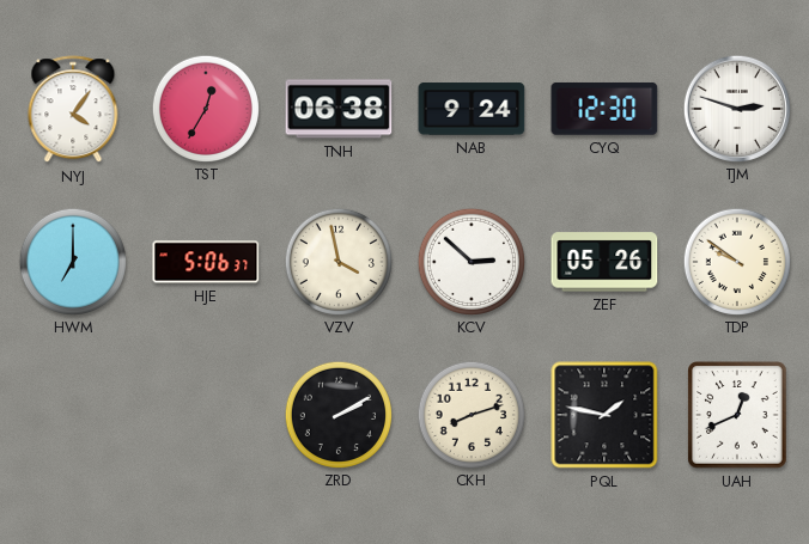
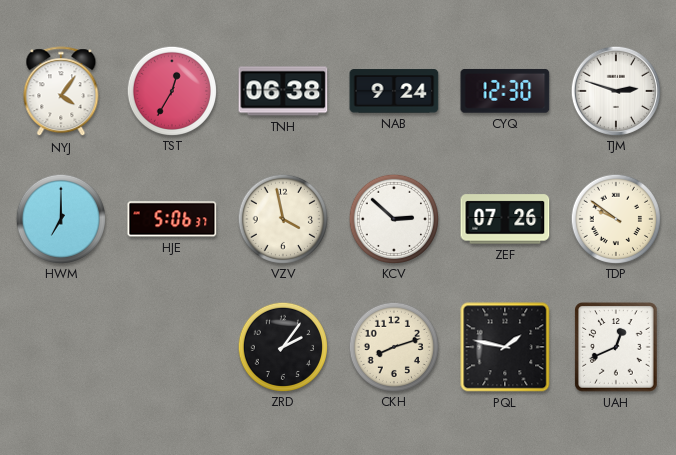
ZEF: 05:26 -> 07:26
ZRD: 2:10 -> 2:06
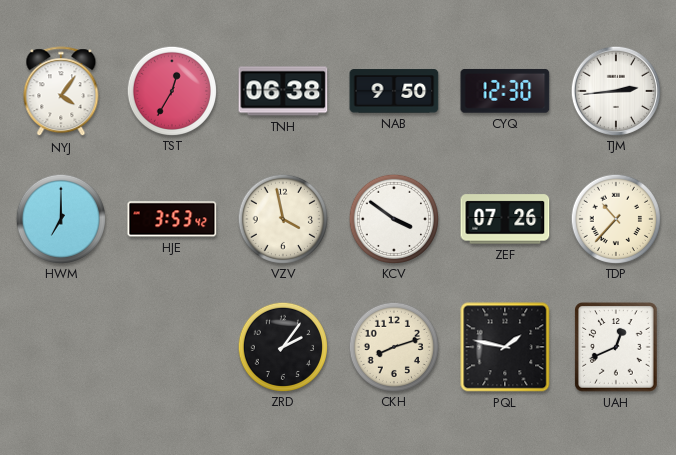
NAB: 9:24 -> 9:50
TJM: 2:48 -> 2:44
HJE: 5:06 -> 3:53
KCV: 2:52 -> 3:51
TDP: 9:51 -> 10:37
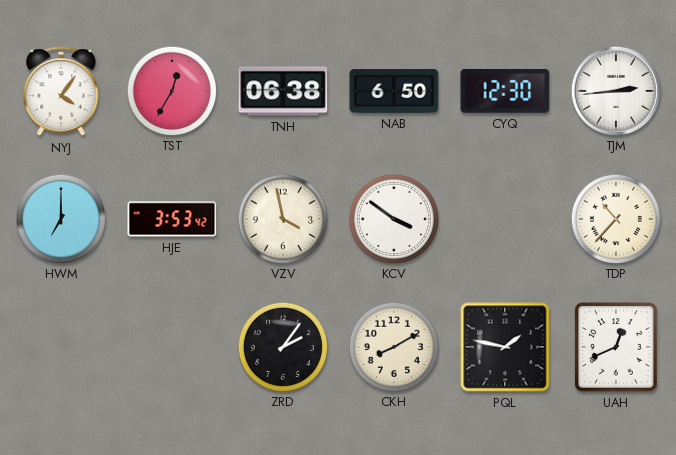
NAB: 9:50 -> 6:50
ZEF: 07:26 -> none
CKH: 8:12 -> 8:10
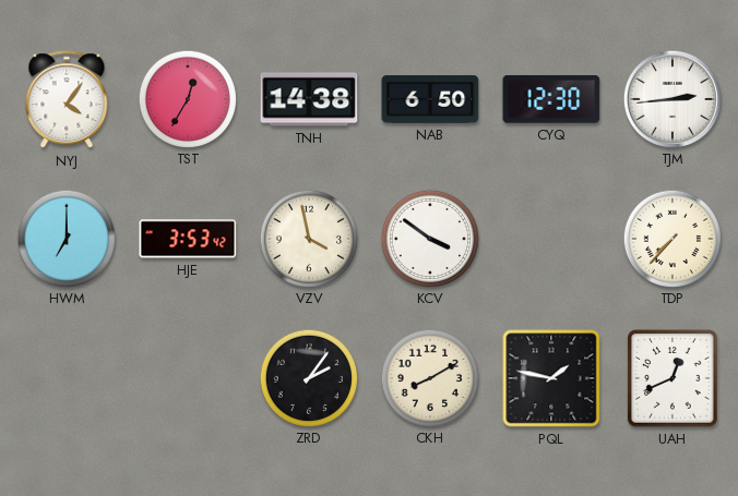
TNH: 06:38 -> 14:38
TDP: 10:37 -> 7:37
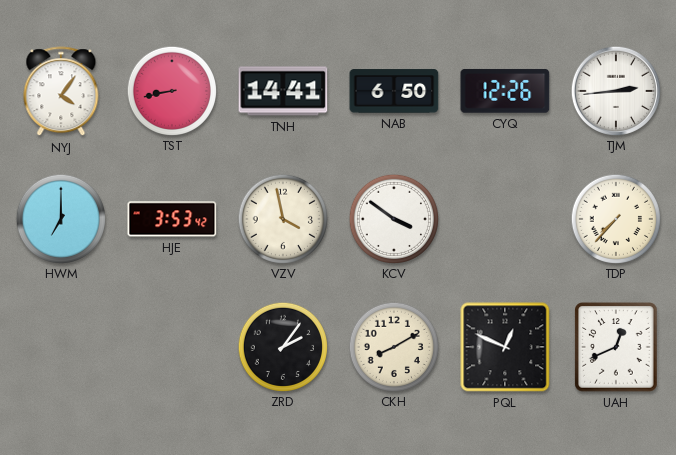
TST: 12:35 -> 8:43
TNH: 14:38 -> 14:41
CYQ: 12:30 -> 12:26
PQL: 1:47 -> 12:49
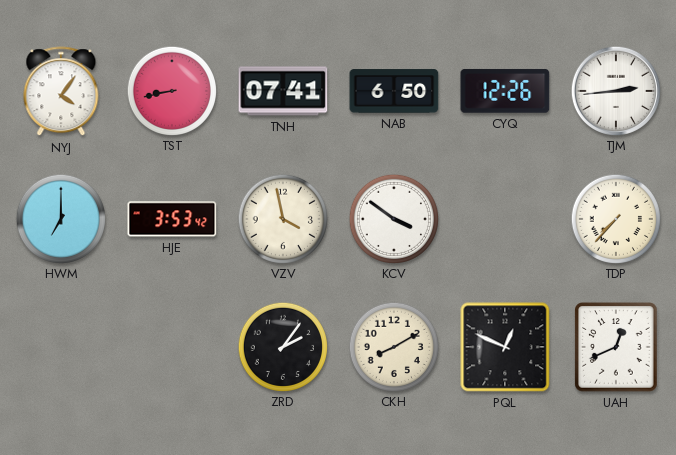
TNH: 14:41 -> 07:41
